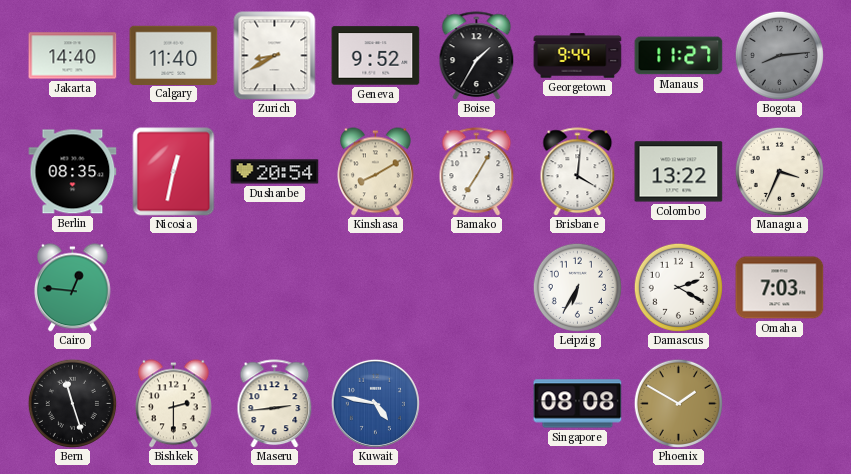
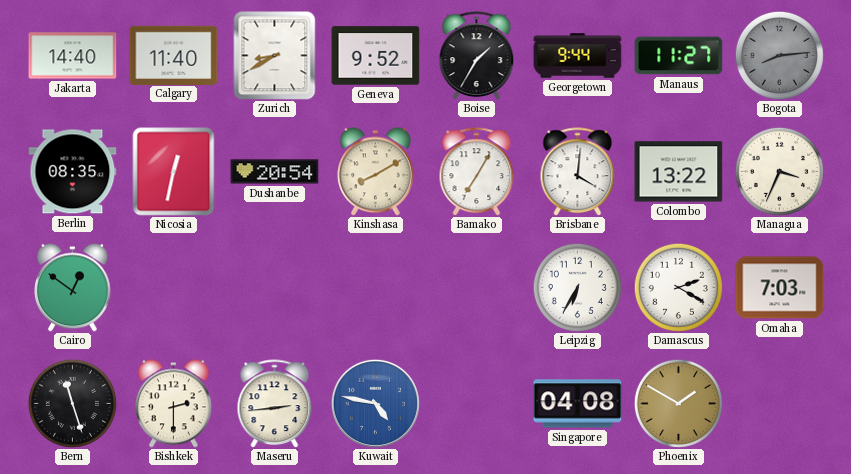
Cairo: 12:46 -> 12:51
Singapore: 08:08 -> 04:08
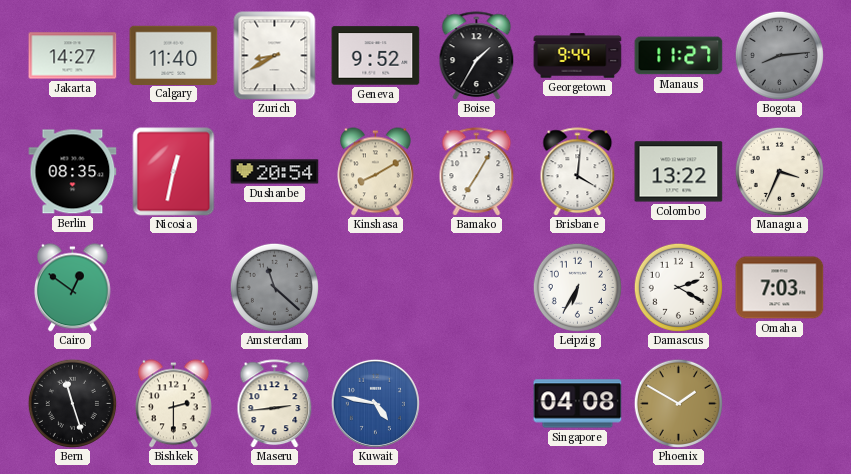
Jakarta: 14:40 -> 14:27
Amsterdam: none -> 11:22
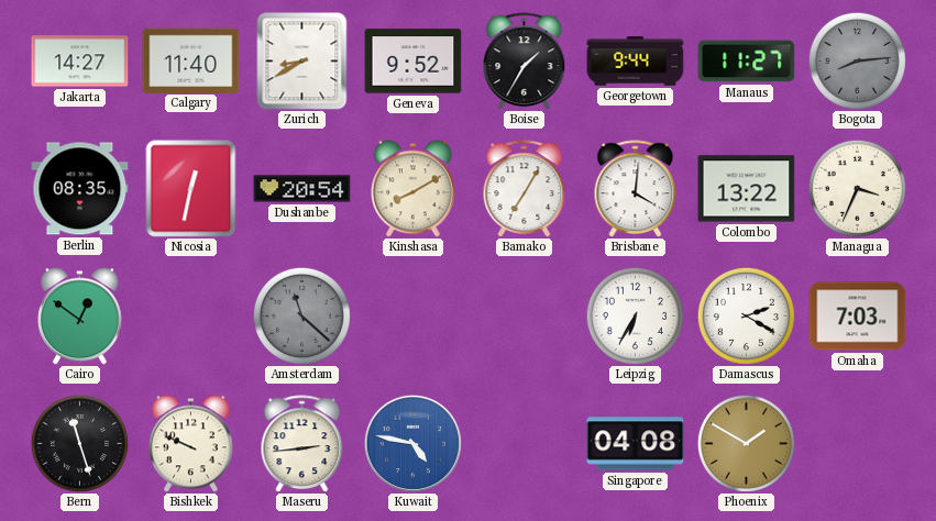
Bishkek: 2:30 -> 9:49
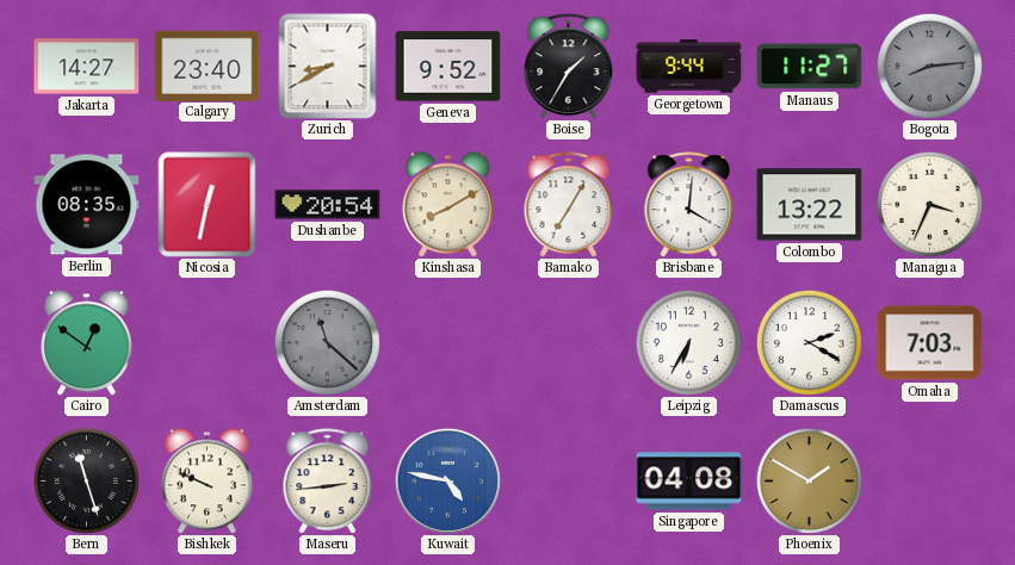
Calgary: 11:40 -> 23:40
